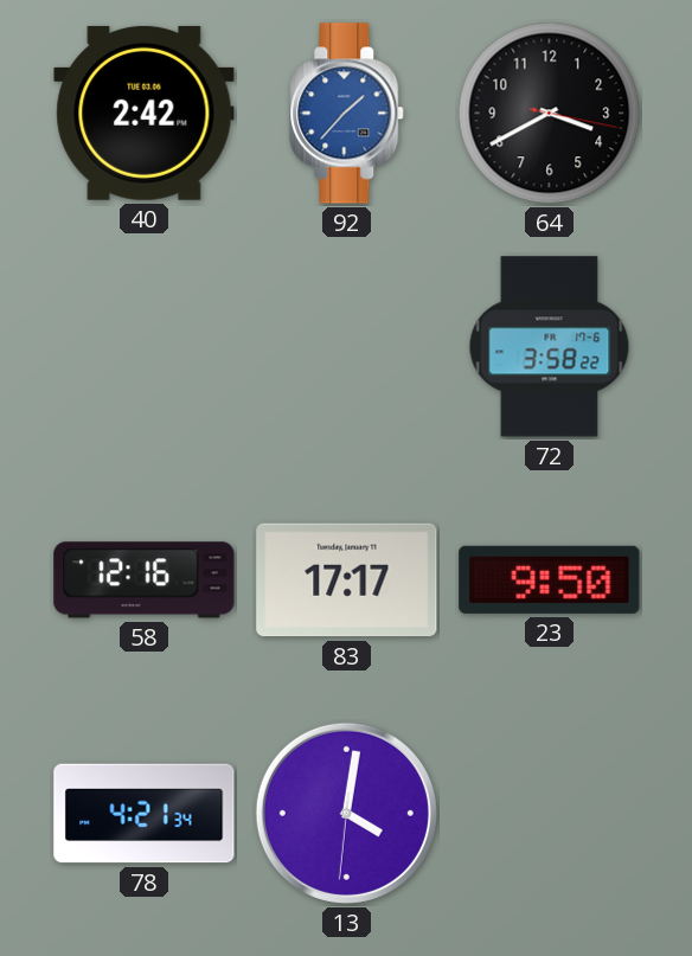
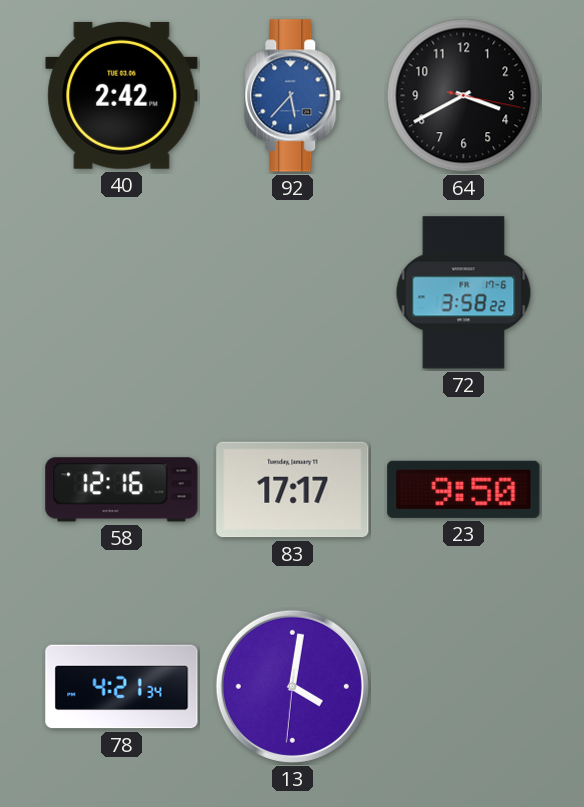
92: 1:37 -> 5:37
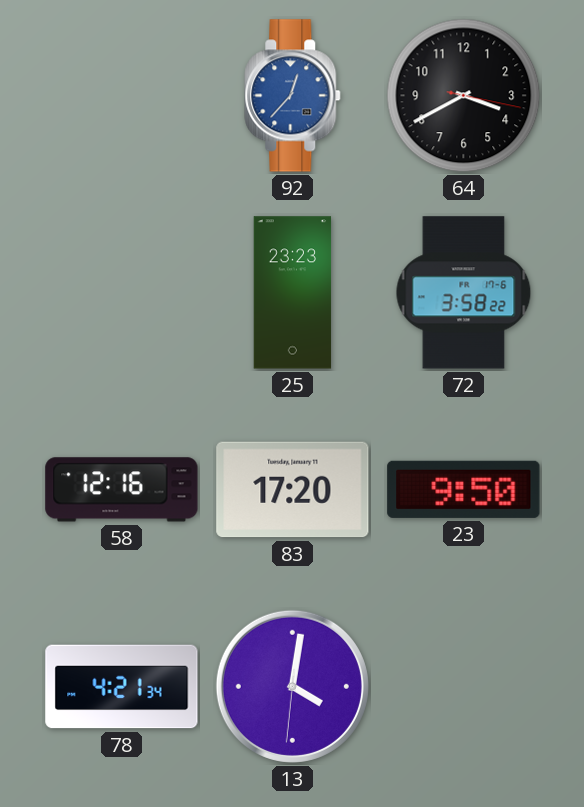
40: 2:42 -> none
92: 5:37 -> 12:37
25: none -> 23:23
83: 17:17 -> 17:20
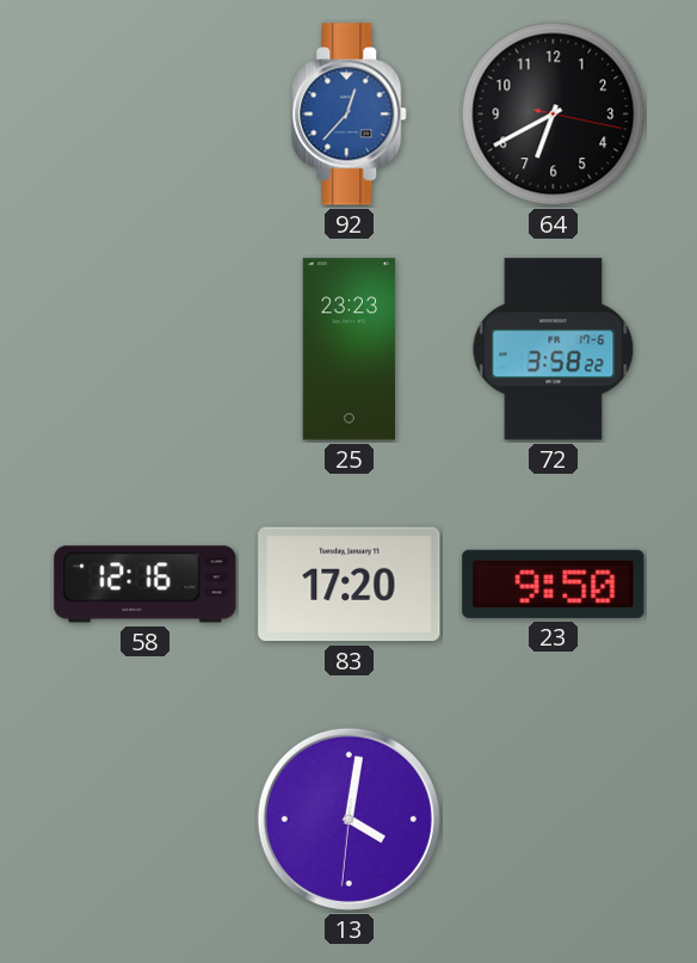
64: 3:40 -> 6:40
78: 4:21 -> none
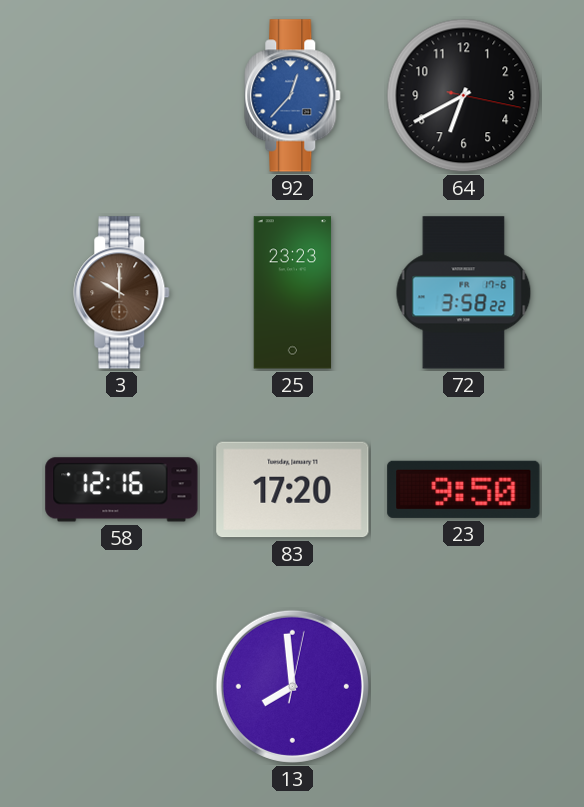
3: none -> 10:00
13: 4:01 -> 7:59
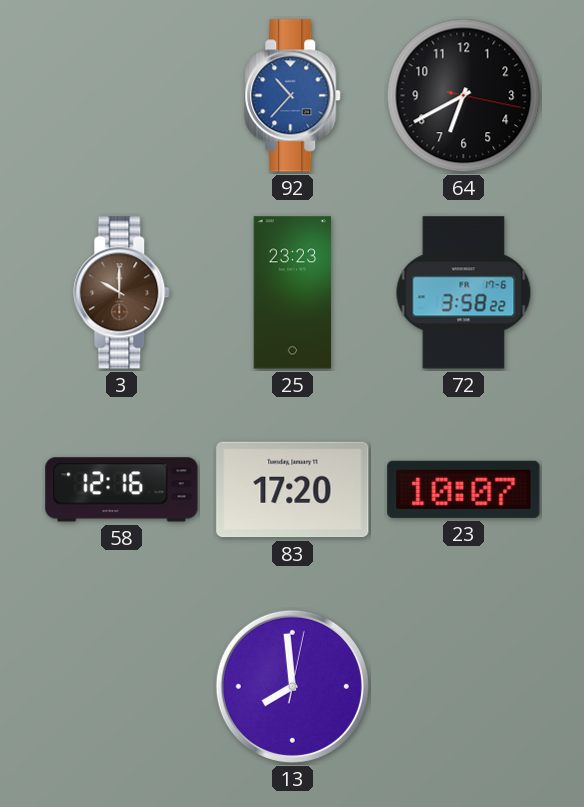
92: 12:37 -> 10:37
23: 9:50 -> 10:07
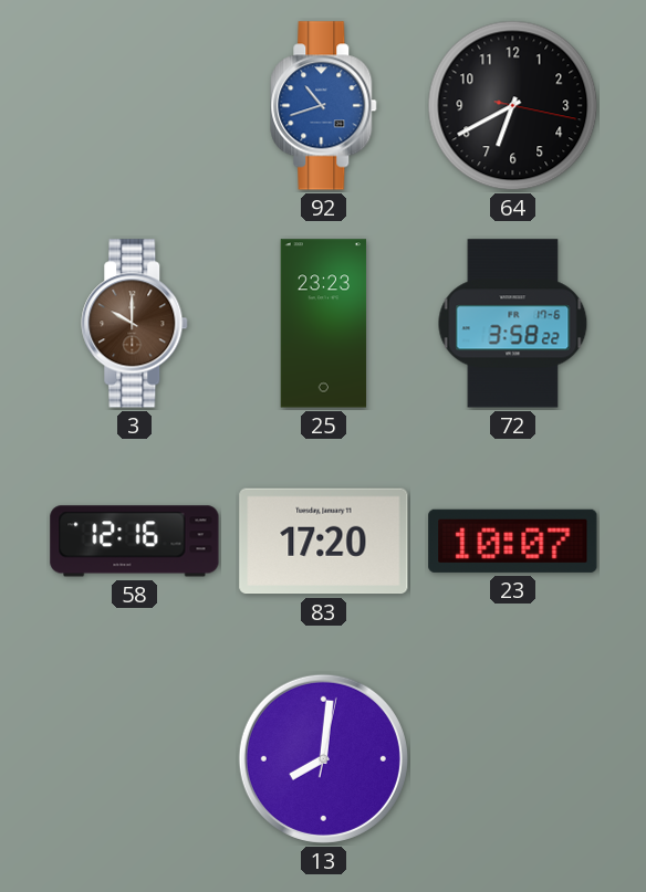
92: 10:37 -> 10:42
13: 7:59 -> 8:01
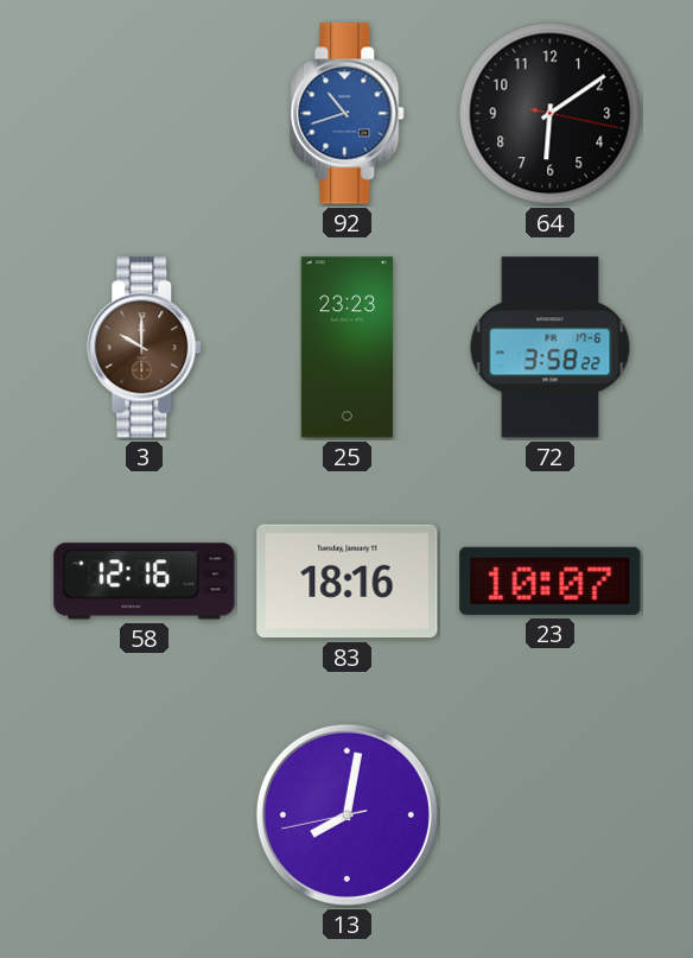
64: 6:40 -> 6:09
83: 17:20 -> 18:16
13: 8:01:02 -> 8:01:43
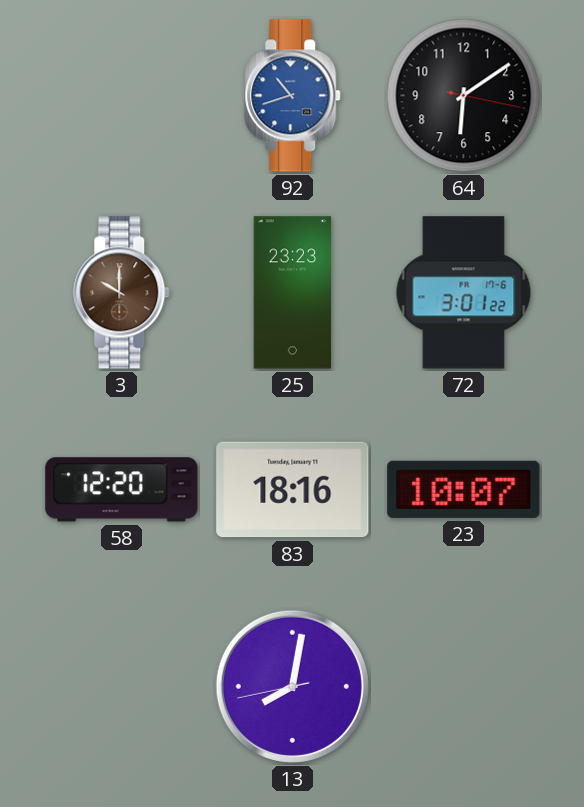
72: 3:58 -> 3:01
58: 12:16 -> 12:20
